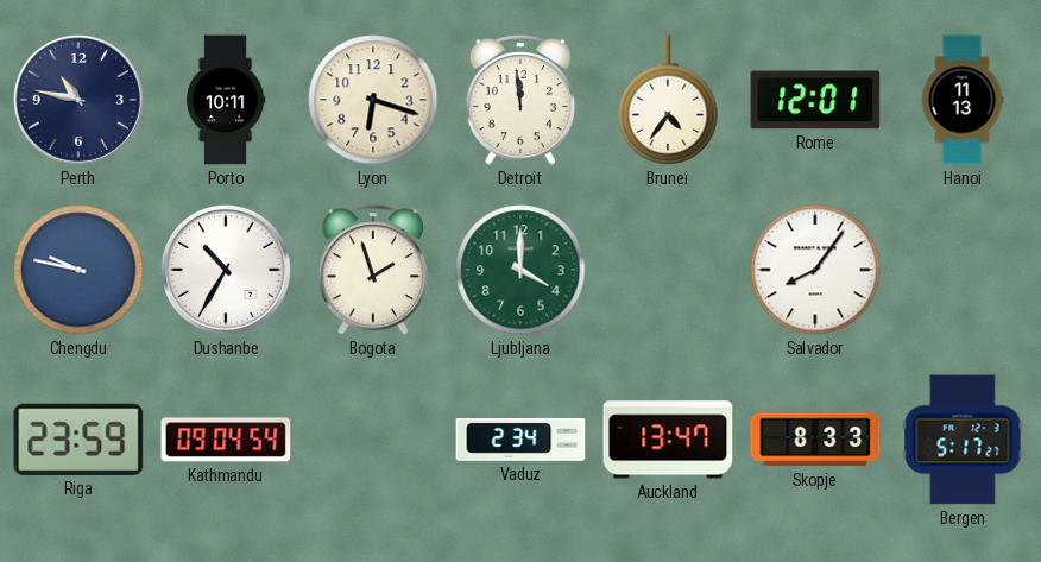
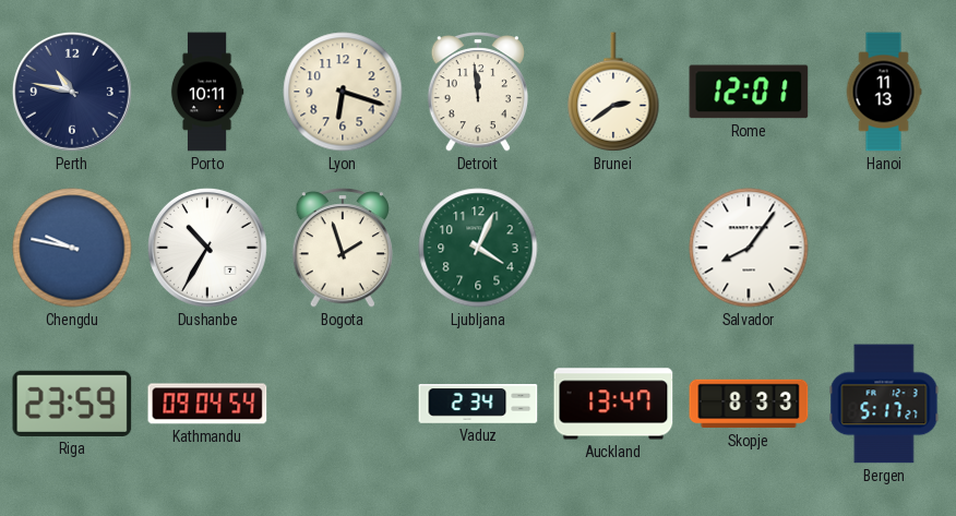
Brunei: 4:36 -> 2:39
Ljubljana: 4:00 -> 4:04
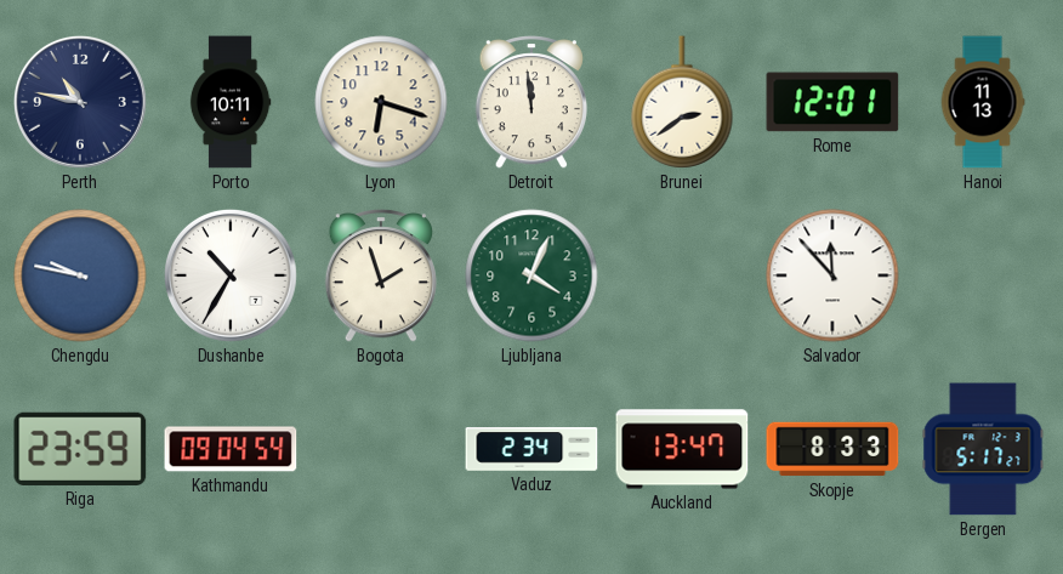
Salvador: 8:06 -> 11:53
